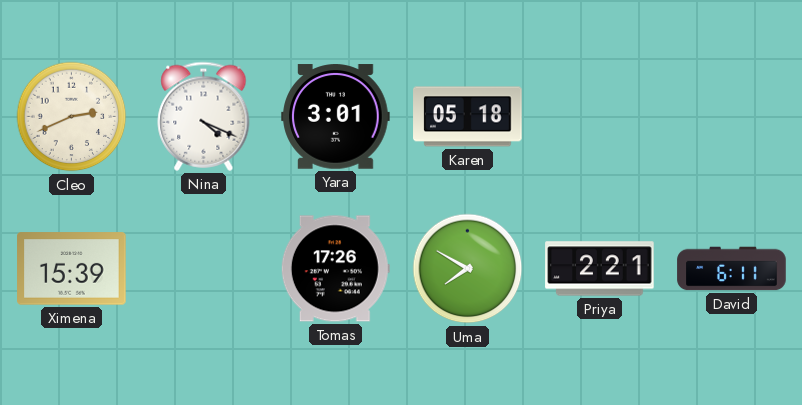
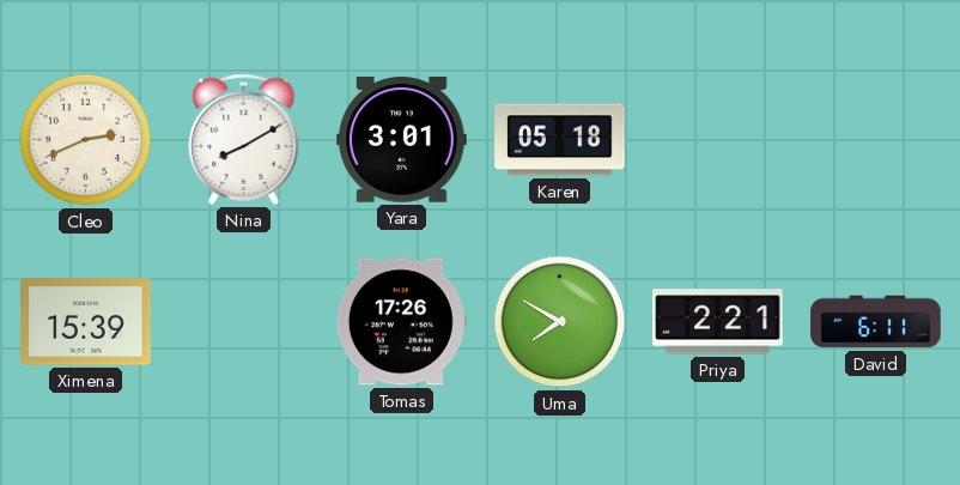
Nina: 4:19 -> 8:10
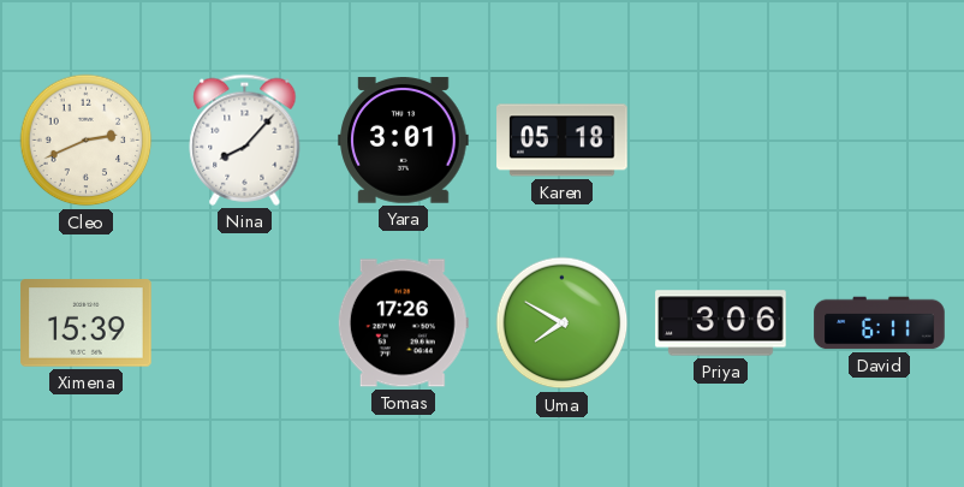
Nina: 8:10 -> 8:07
Priya: 2:21 -> 3:06
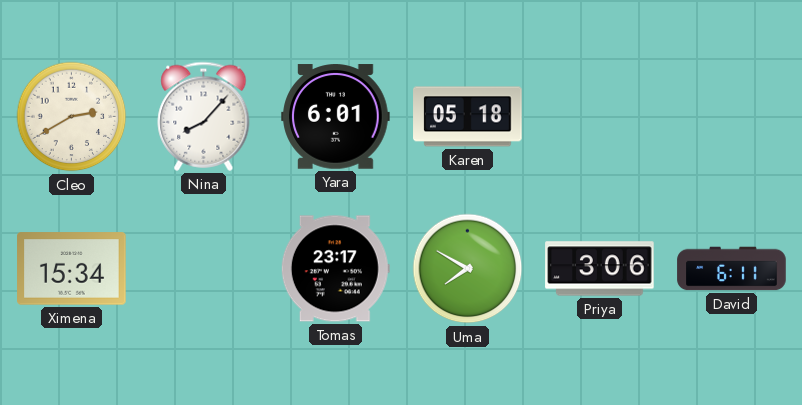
Cleo: 2:41 -> 2:40
Yara: 3:01 -> 6:01
Ximena: 15:39 -> 15:34
Tomas: 17:26 -> 23:17
